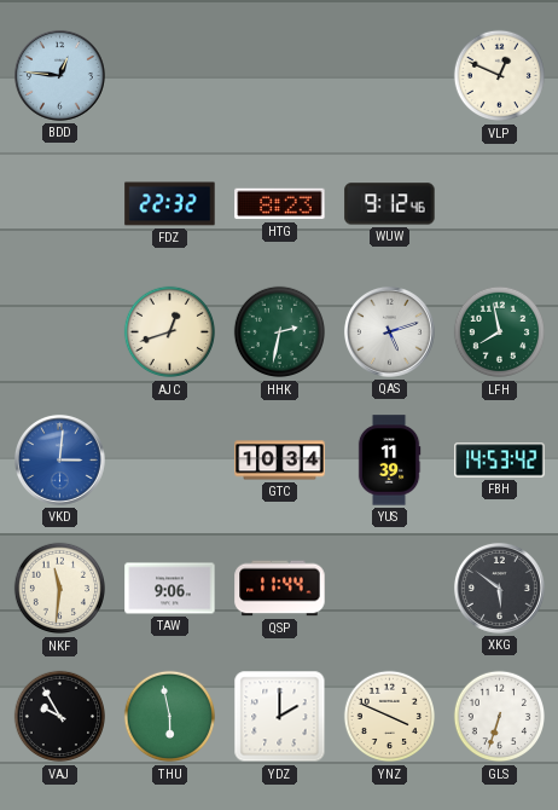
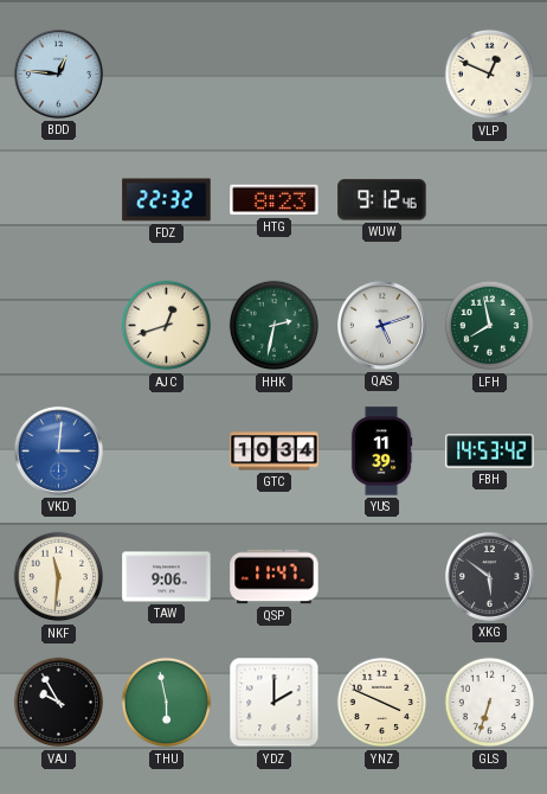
QSP: 11:44 -> 11:47
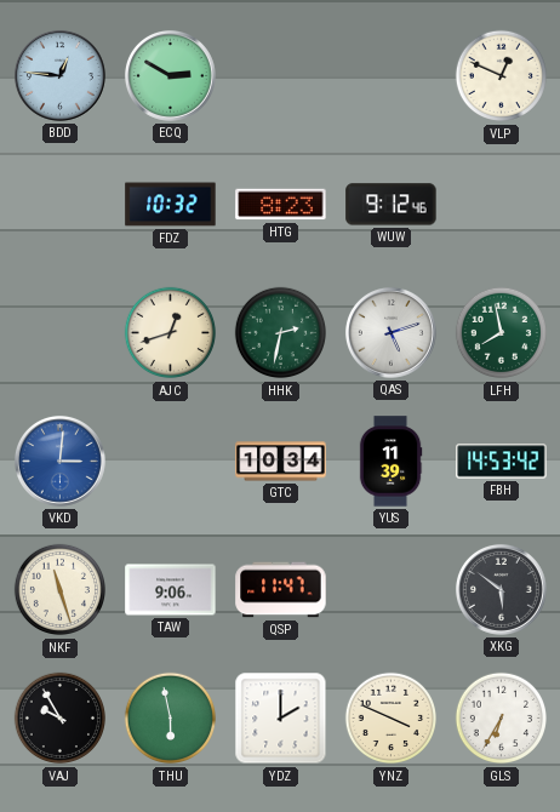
ECQ: none -> 2:50
FDZ: 22:32 -> 10:32
NKF: 11:31 -> 11:27
GLS: 6:33 -> 6:35
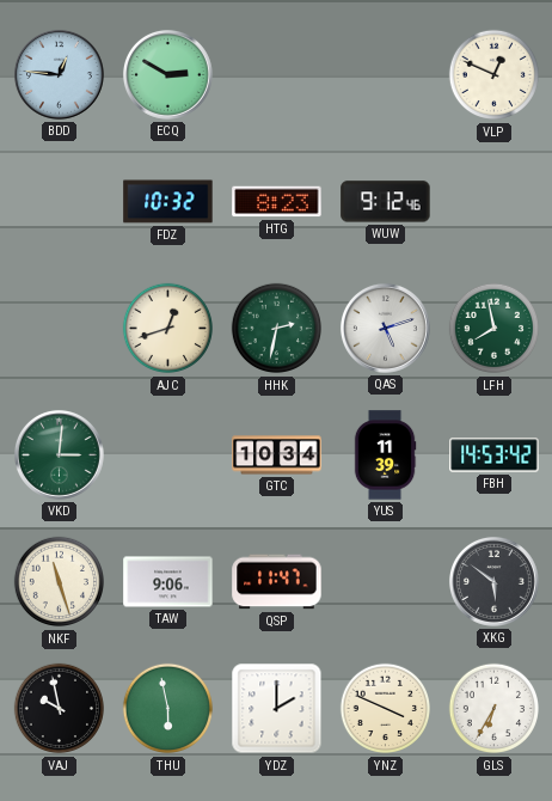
VKD dial: blue -> green
VAJ: 9:55 -> 9:58
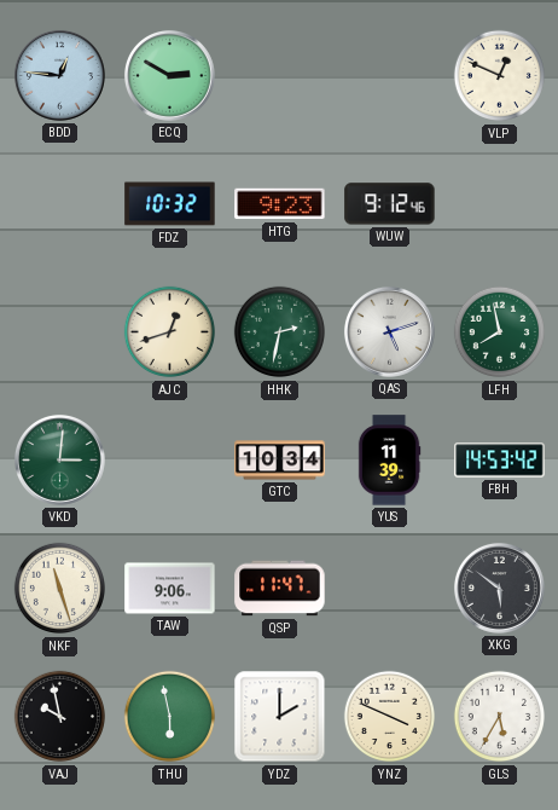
HTG: 8:23 -> 9:23
GLS: 6:35 -> 5:35
